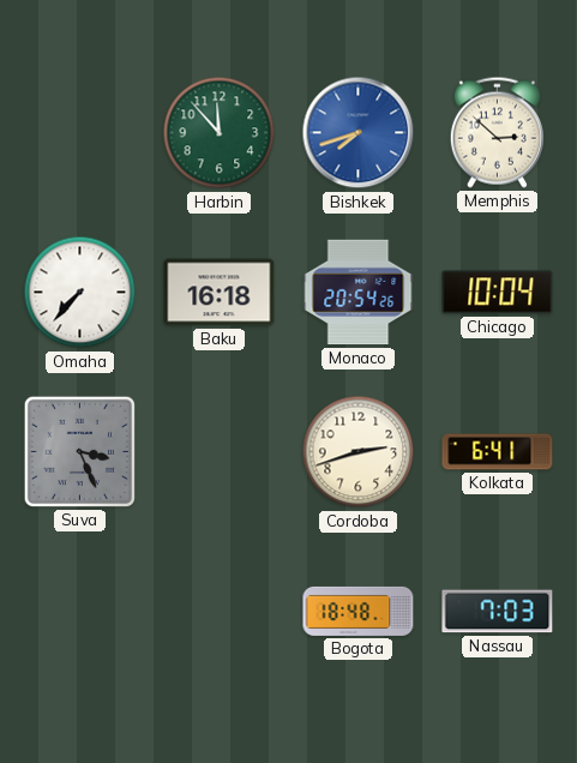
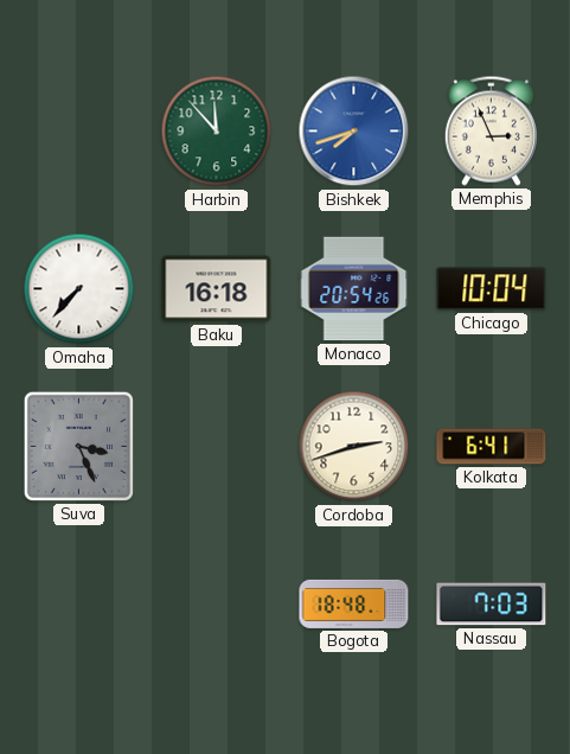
Memphis: 2:52 -> 2:56
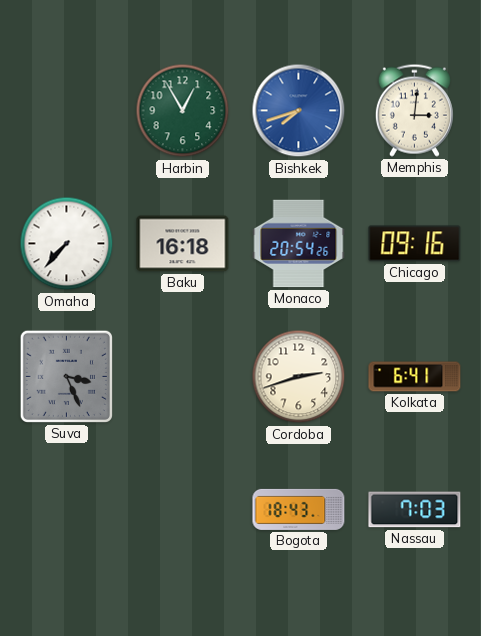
Harbin: 11:53 -> 12:55
Memphis: 2:56 -> 3:01
Chicago: 10:04 -> 09:16
Bogota: 18:48 -> 18:43
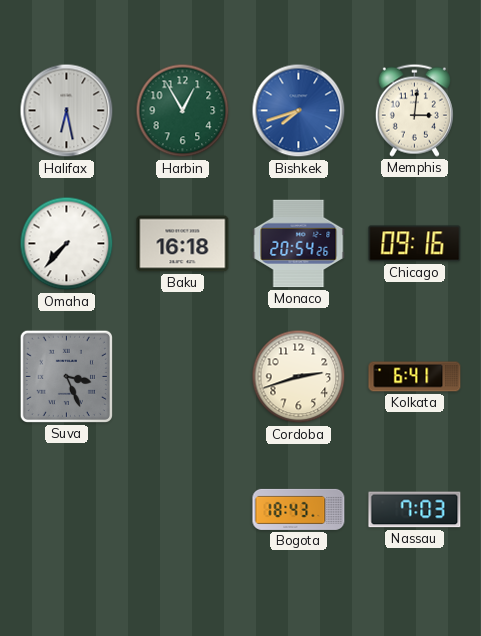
Halifax: none -> 6:28
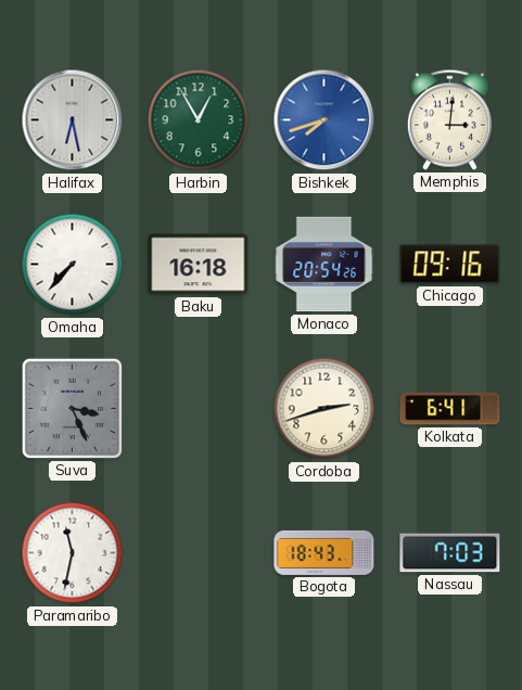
Paramaribo: none -> 11:32
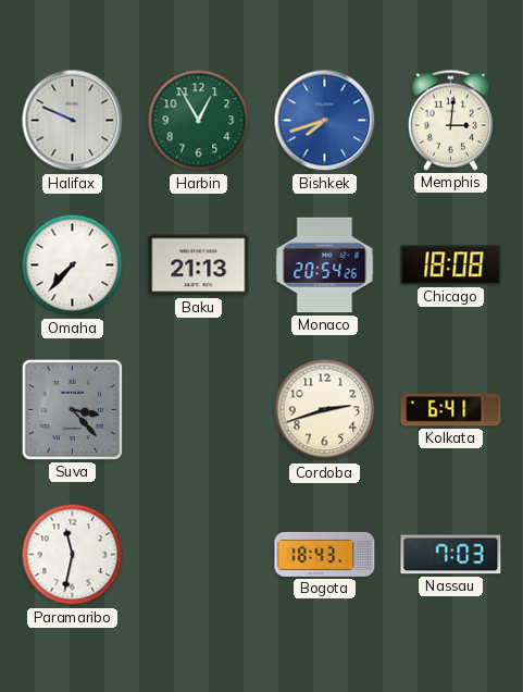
Halifax: 6:28 -> 9:49
Baku: 16:18 -> 21:13
Chicago: 09:16 -> 18:08
Suva: 3:26 -> 3:23
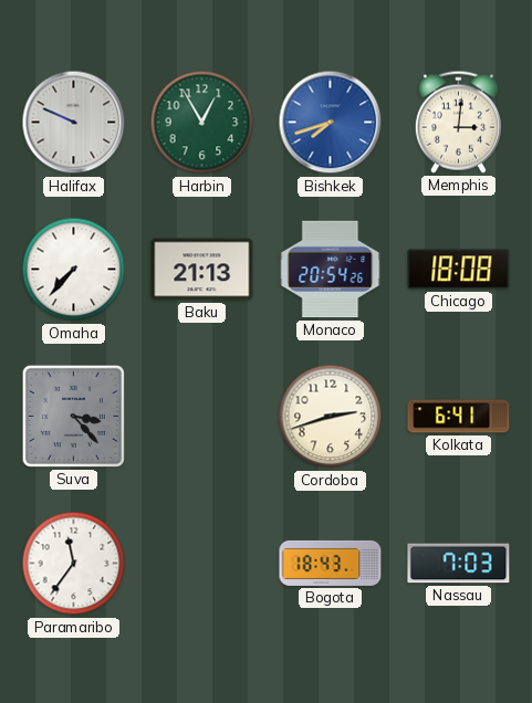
Paramaribo: 11:32 -> 11:36
